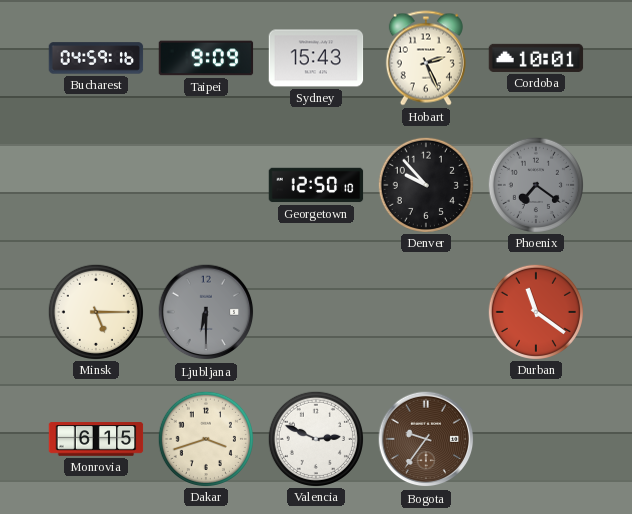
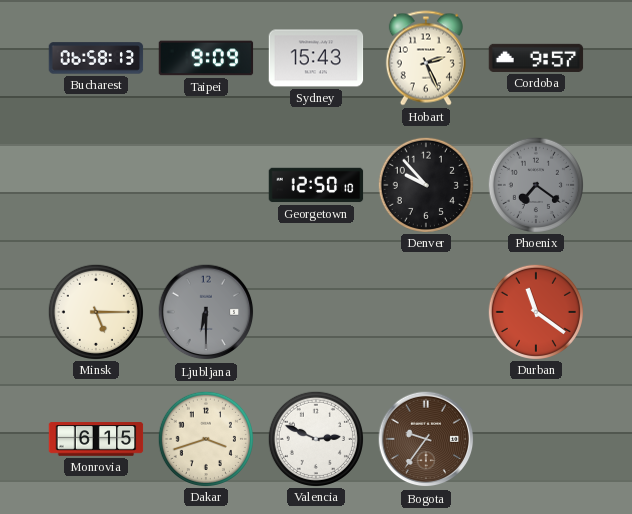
Bucharest: 04:59 -> 06:58
Cordoba: 10:01 -> 9:57
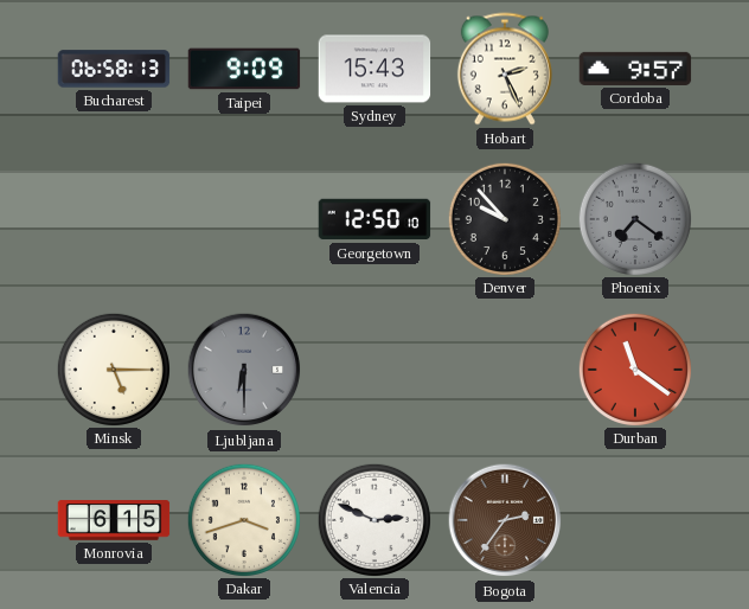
Bogota: 9:36 -> 2:36
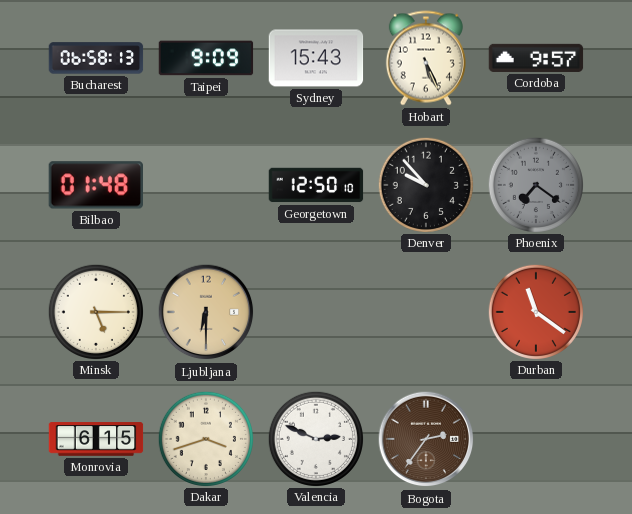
Hobart: 2:26 -> 5:26
Bilbao: none -> 01:48
Ljubljana dial: grey -> champagne
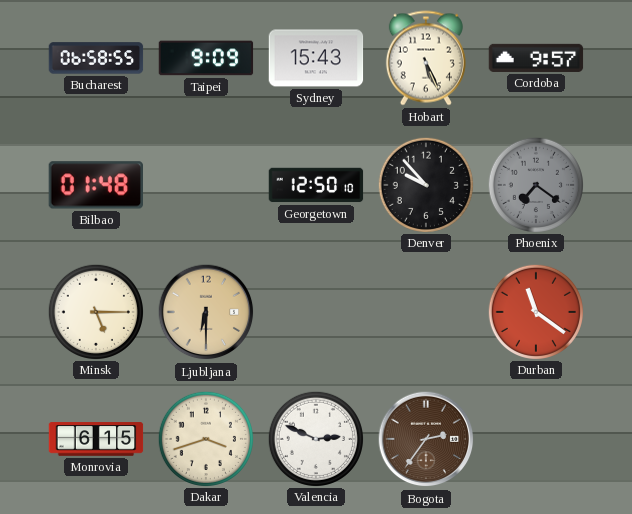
Bucharest: 06:58:13 -> 06:58:55
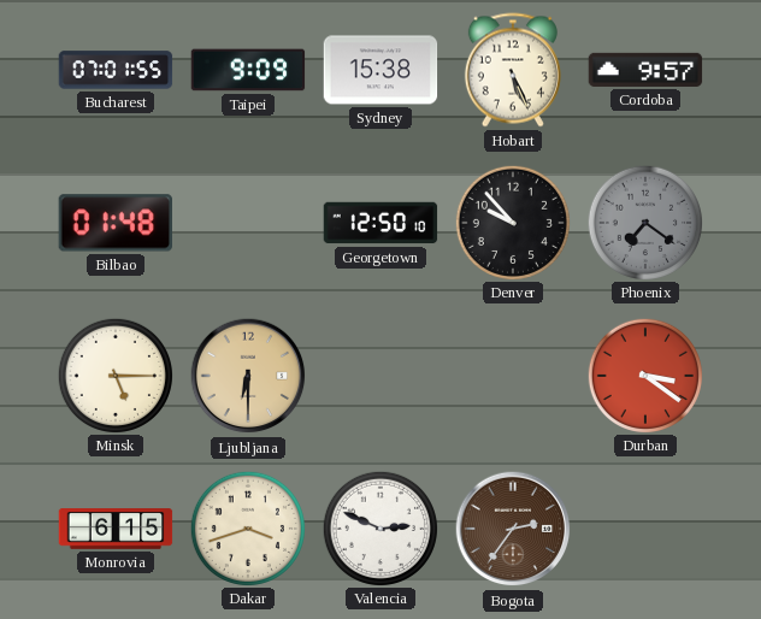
Bucharest: 06:58 -> 07:01
Sydney: 15:43 -> 15:38
Durban: 11:21 -> 3:21
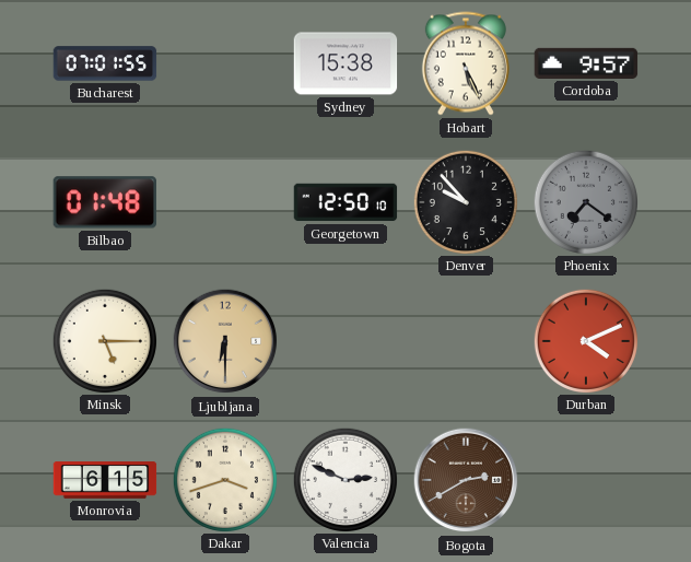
Taipei: 9:09 -> none
Durban: 3:21 -> 4:11
Bogota: 2:36 -> 2:40
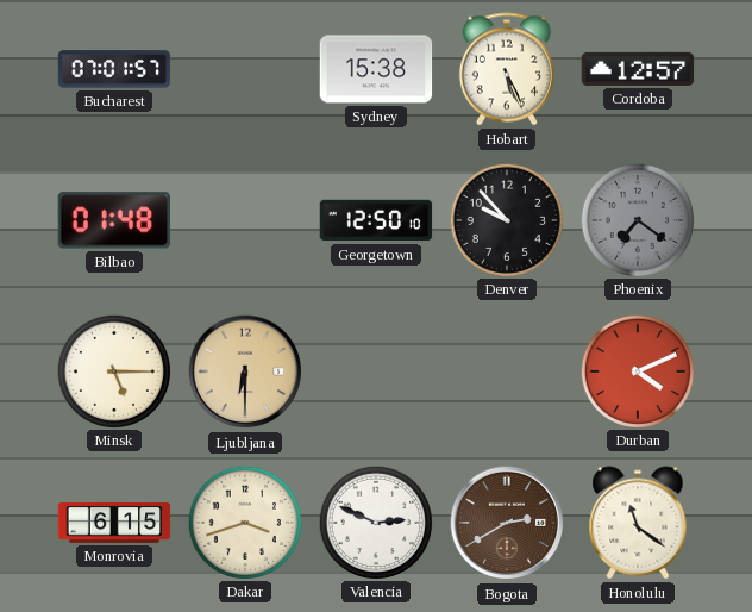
Bucharest: 07:01:55 -> 07:01:57
Cordoba: 9:57 -> 12:57
Honolulu: none -> 11:21
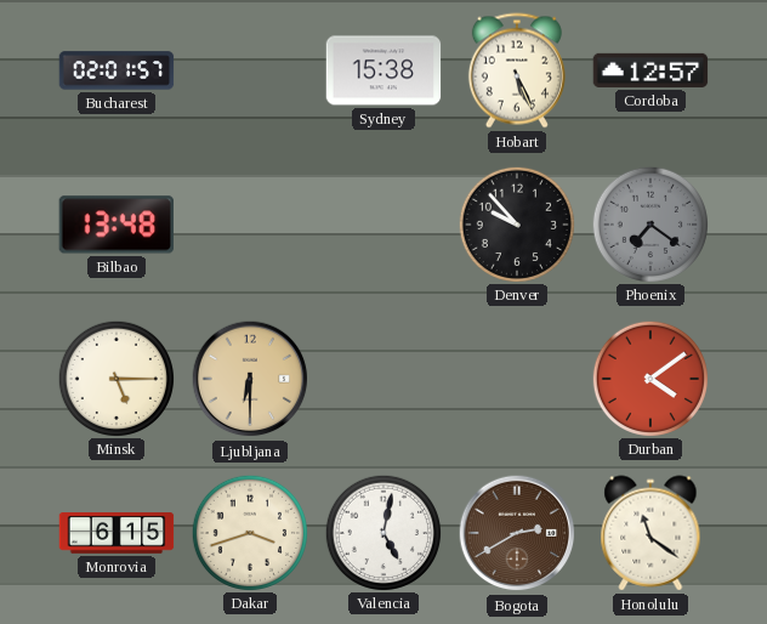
Bucharest: 07:01 -> 02:01
Bilbao: 01:48 -> 13:48
Georgetown: 12:50 -> none
Durban: 4:11 -> 4:09
Valencia: 2:49 -> 5:02
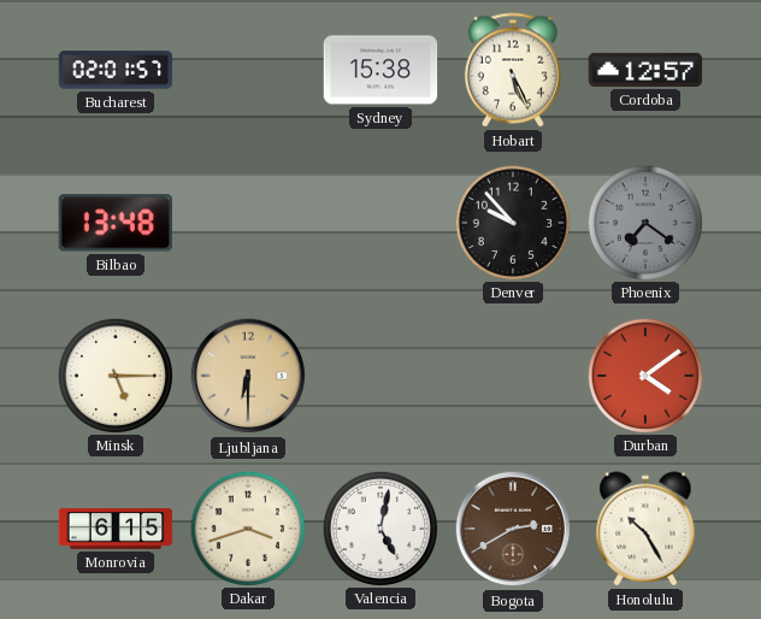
Honolulu: 11:21 -> 10:25
